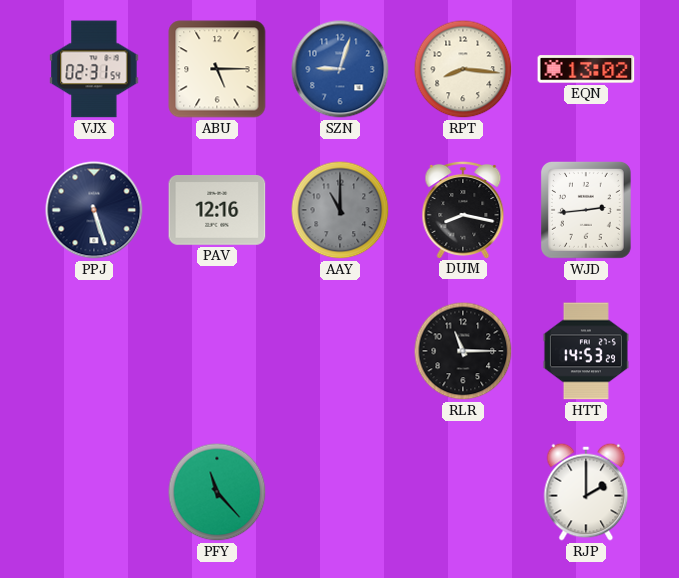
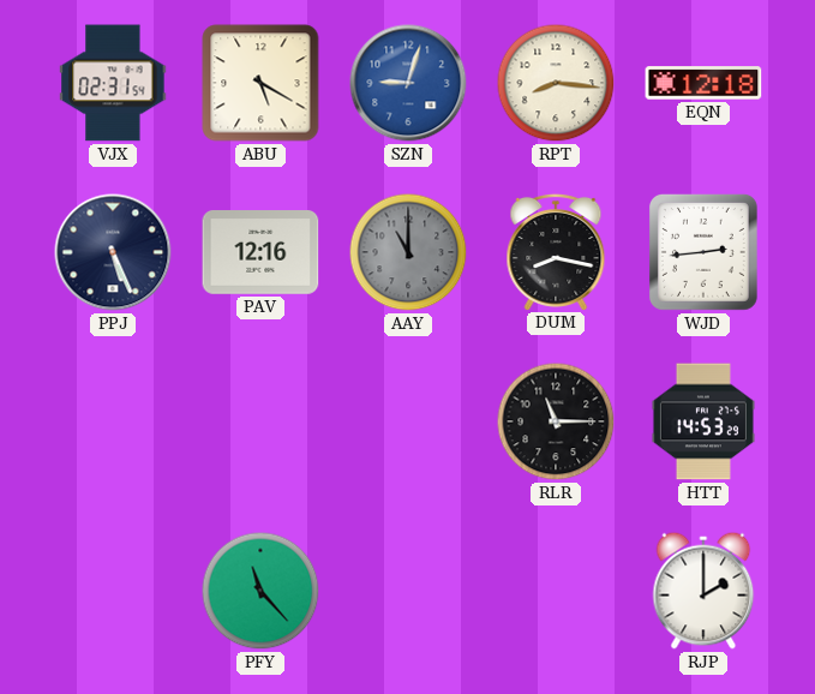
ABU: 5:15 -> 5:20
EQN: 13:02 -> 12:18
PPJ: 5:27 -> 5:26
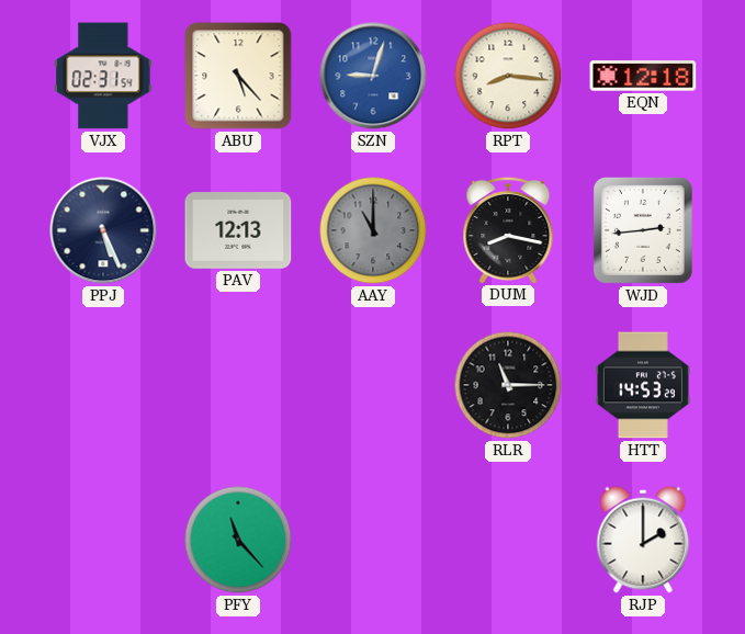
ABU: 5:20 -> 5:23
PAV: 12:16 -> 12:13
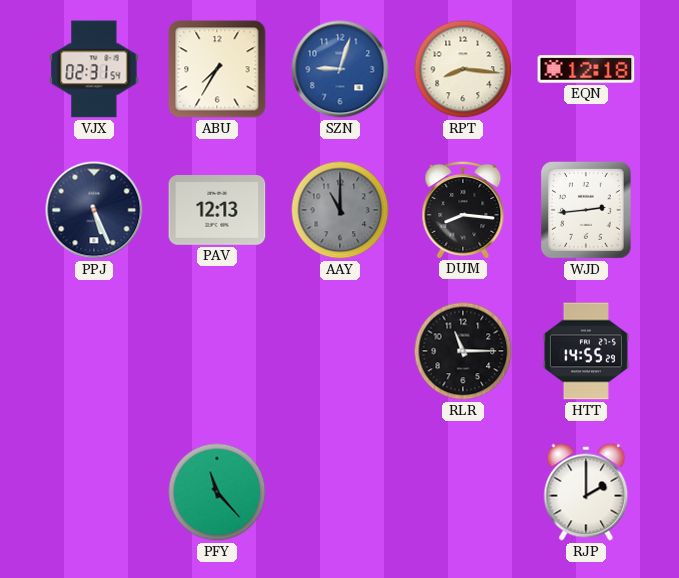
ABU: 5:23 -> 7:35
DUM: 8:17 -> 8:16
HTT: 14:53 -> 14:55
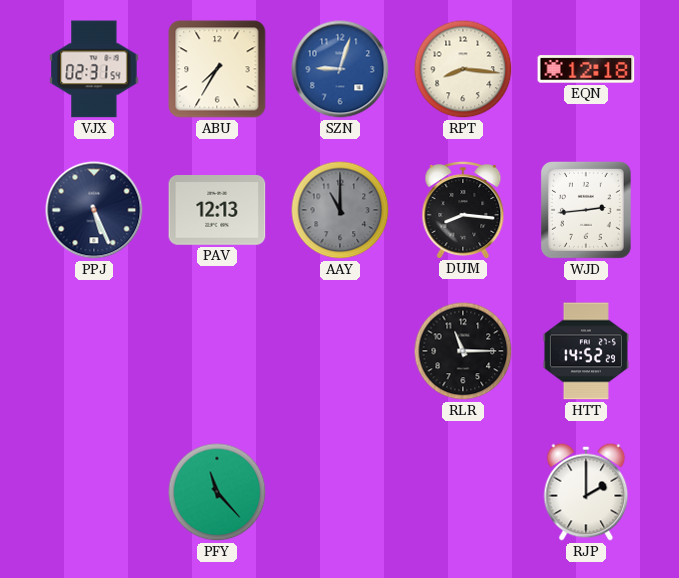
HTT: 14:55 -> 14:52
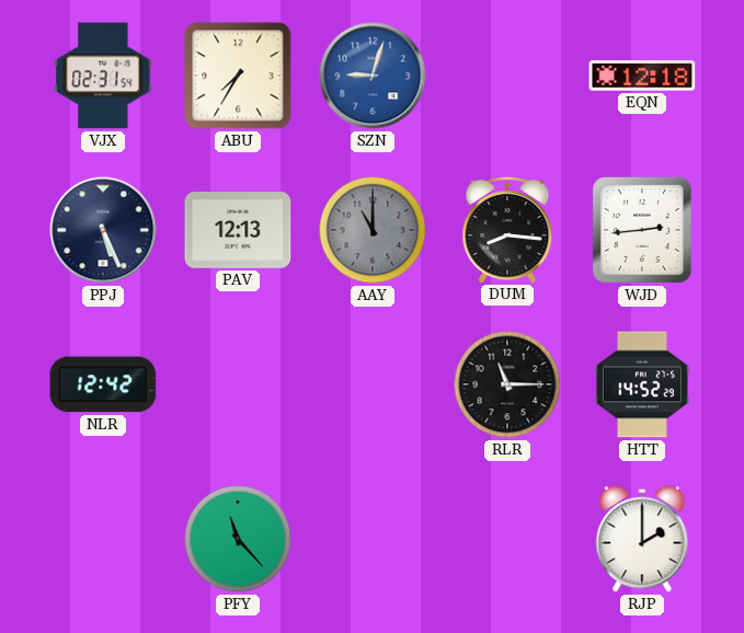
RPT: 8:16 -> none
NLR: none -> 12:42
